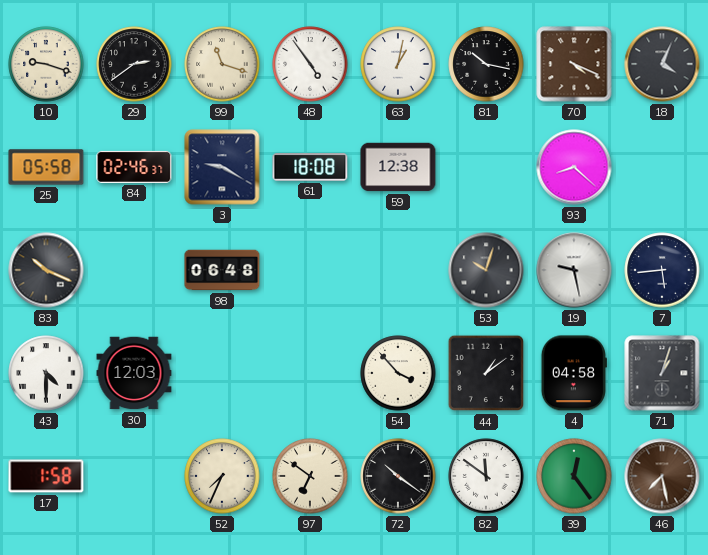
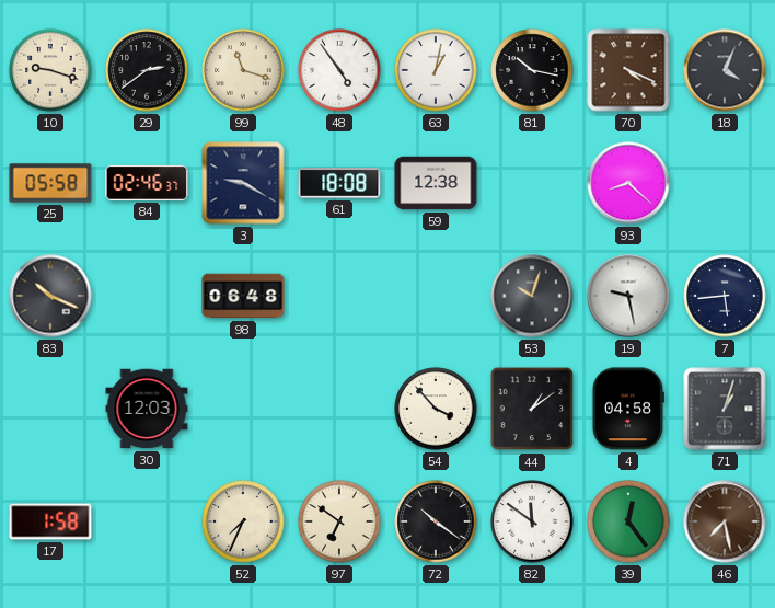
43: 4:30 -> none
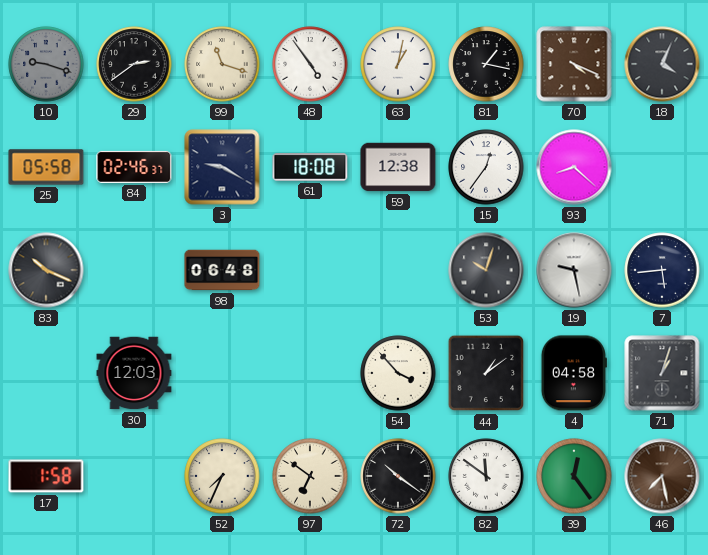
10 dial: cream -> grey
81: 10:17 -> 1:17
15: none -> 12:36
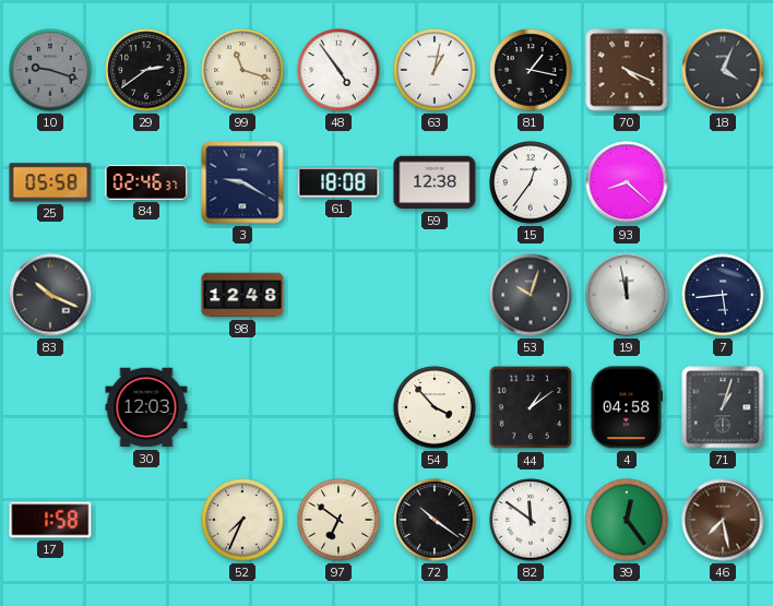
98: 06:48 -> 12:48
19: 9:28 -> 11:58
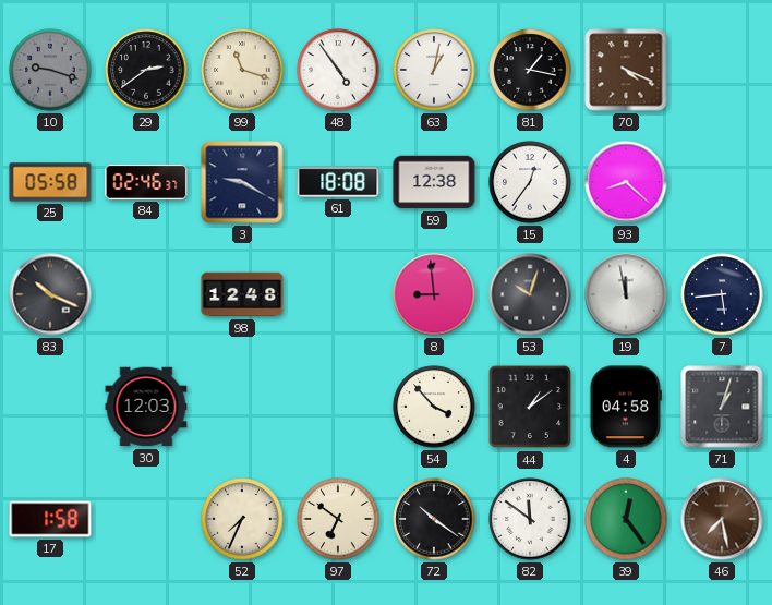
18: 4:04 -> none
8: none -> 8:59
